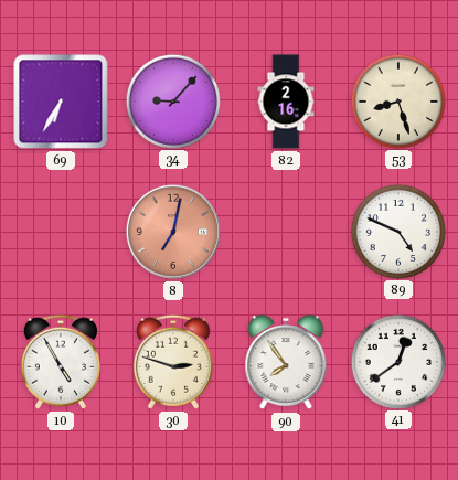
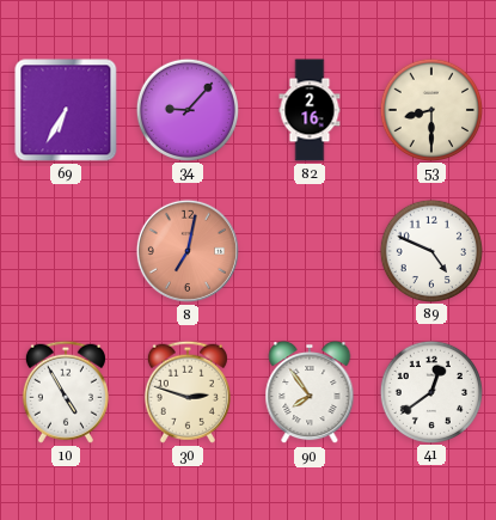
53: 8:27 -> 8:30
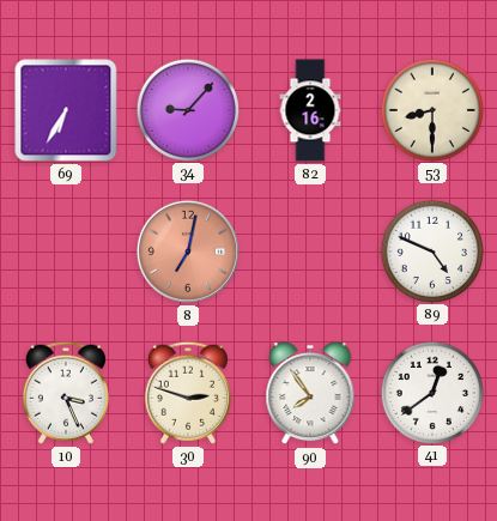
10: 4:55 -> 3:26
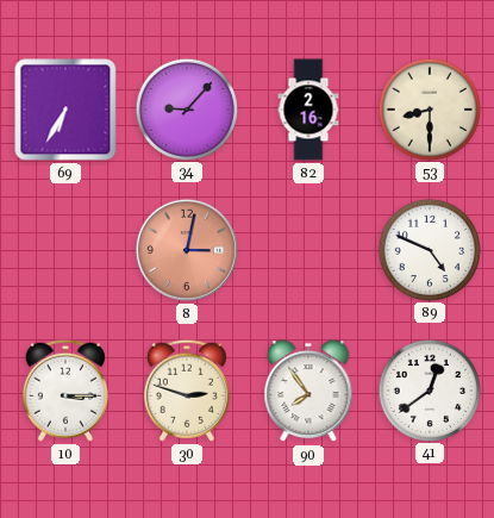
8: 7:02 -> 3:02
10: 3:26 -> 3:15
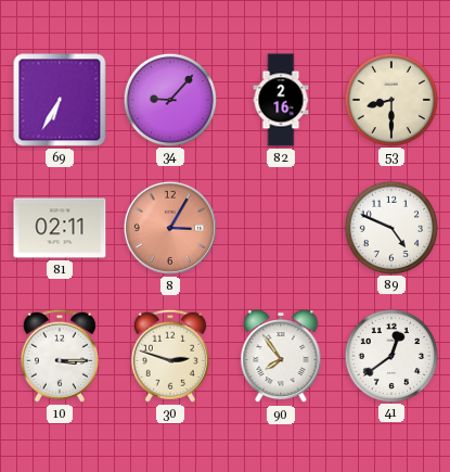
81: none -> 02:11
8: 3:02 -> 3:05
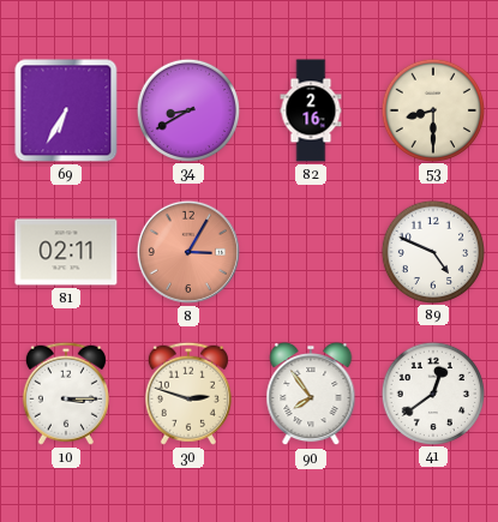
34: 9:07 -> 8:40
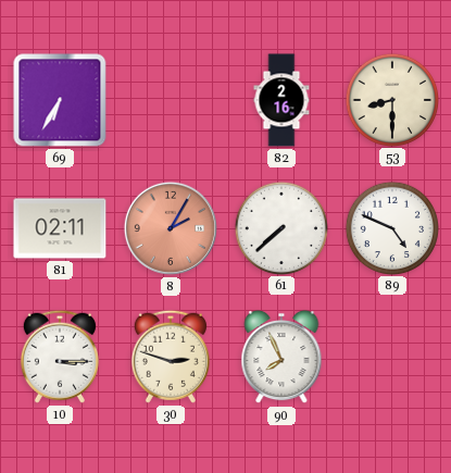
34: 8:40 -> none
8: 3:05 -> 2:05
61: none -> 7:38
90: 7:54 -> 7:56
41: 12:39 -> none
